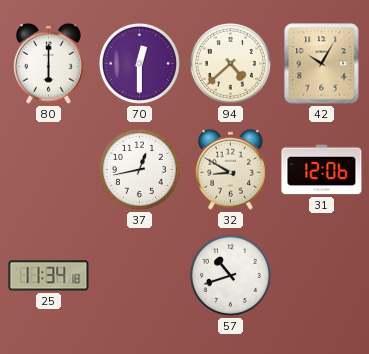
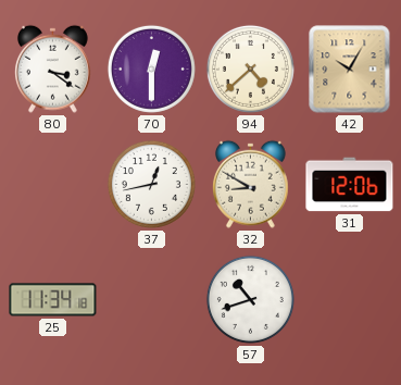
80: 6:00 -> 3:21
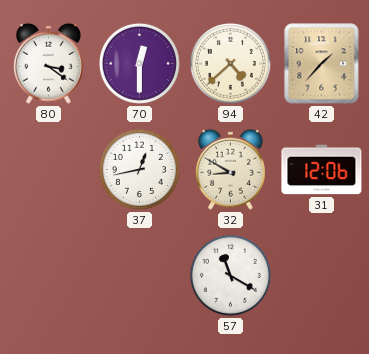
42: 10:05 -> 1:37
25: 11:34 -> none
57: 10:42 -> 11:20
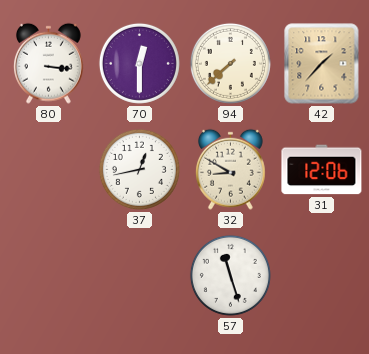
80: 3:21 -> 3:16
94: 4:38 -> 7:38
57: 11:20 -> 11:27
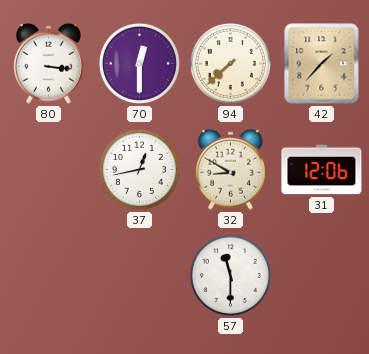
57: 11:27 -> 11:30
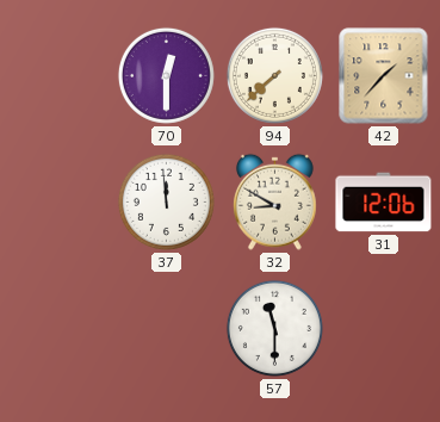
80: 3:16 -> none
37: 12:43 -> 11:59
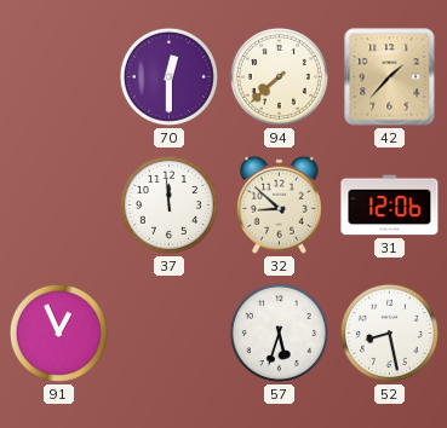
32: 8:50 -> 8:52
91: none -> 12:56
57: 11:30 -> 5:33
52: none -> 8:28
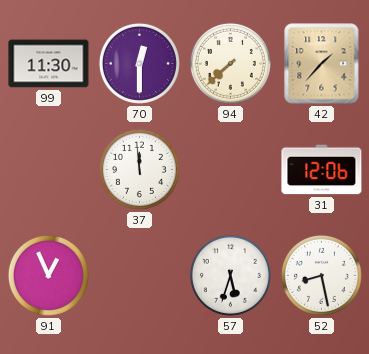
99: none -> 11:30
32: 8:52 -> none
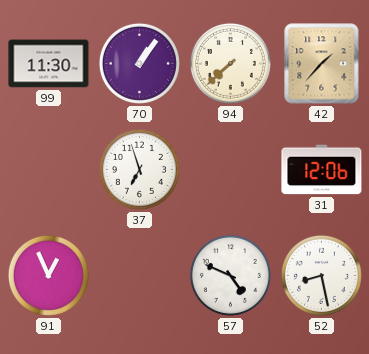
70: 12:30 -> 1:06
37: 11:59 -> 6:57
57: 5:33 -> 4:49
